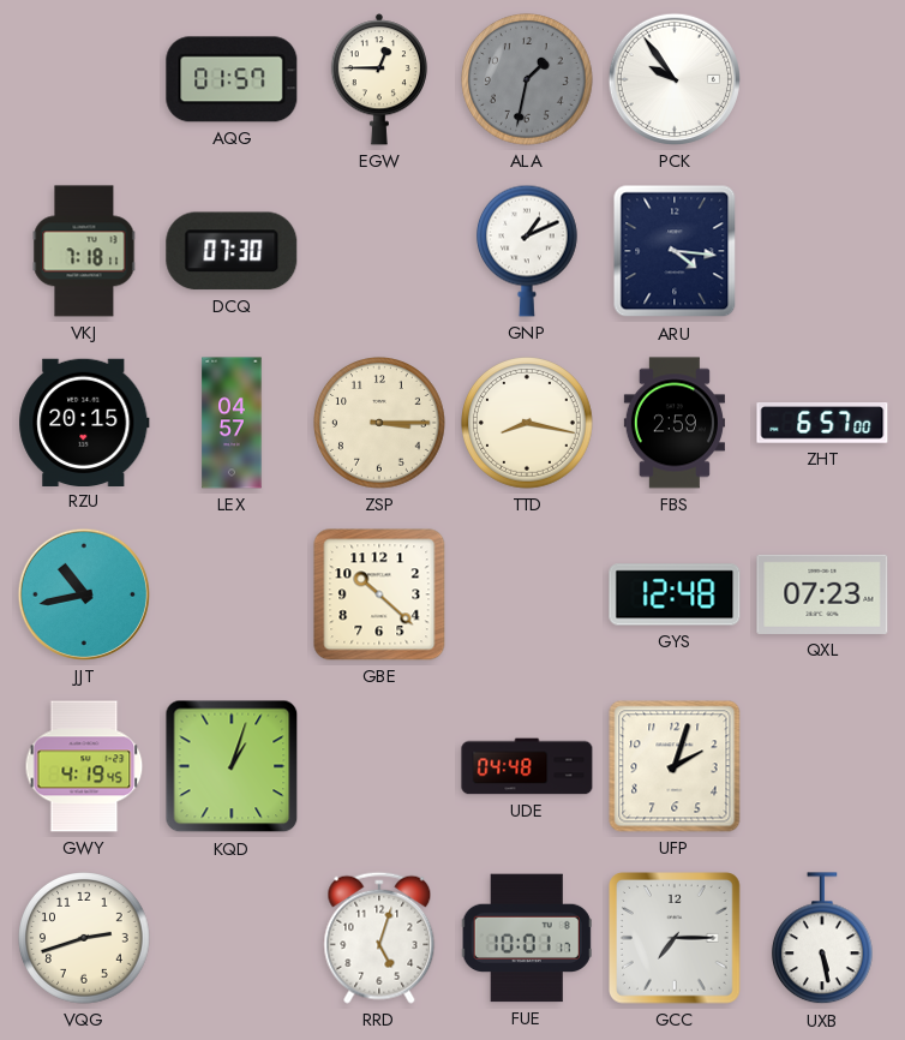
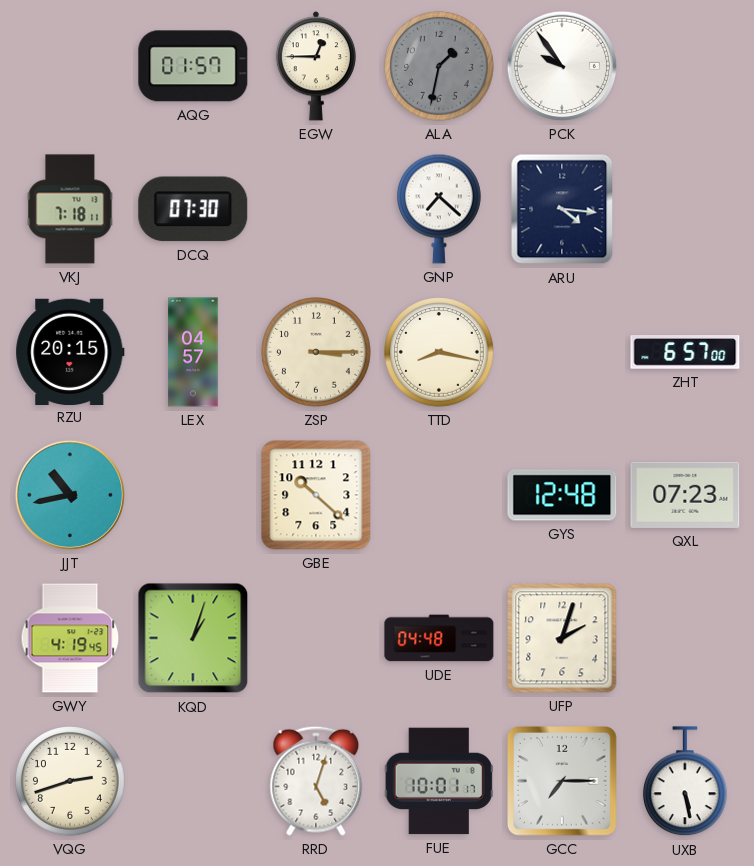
GNP: 1:11 -> 7:22
FBS: 2:59 -> none
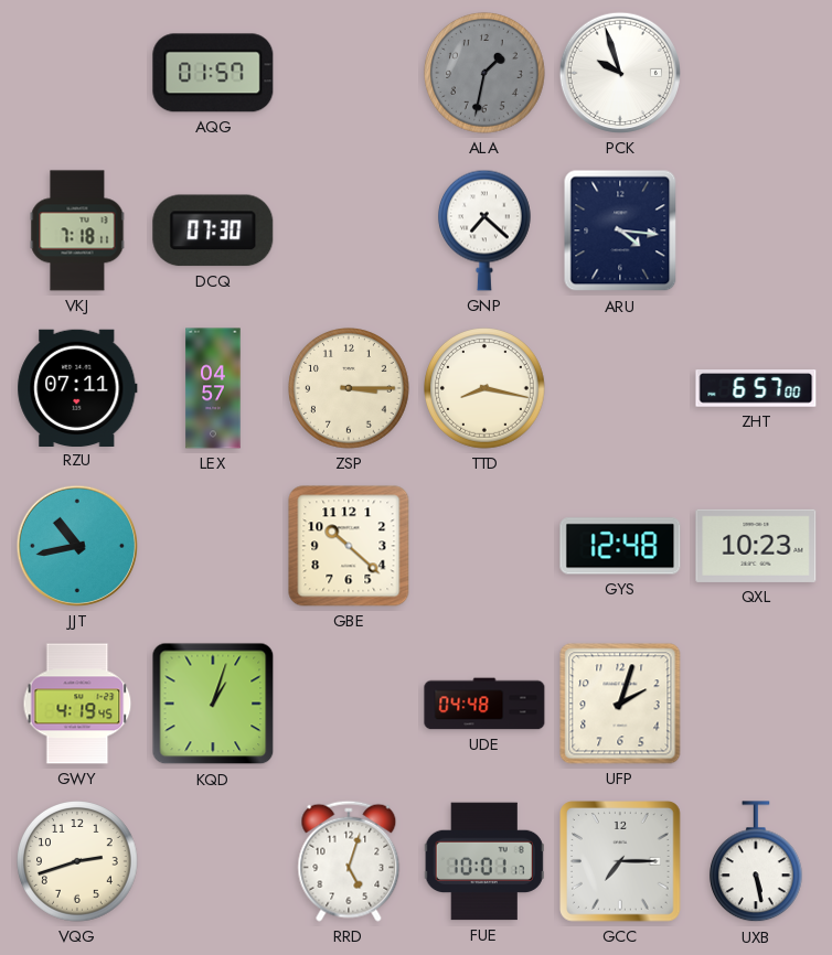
EGW: 12:45 -> none
PCK: 9:54 -> 9:57
RZU: 20:15 -> 07:11
QXL: 07:23 -> 10:23
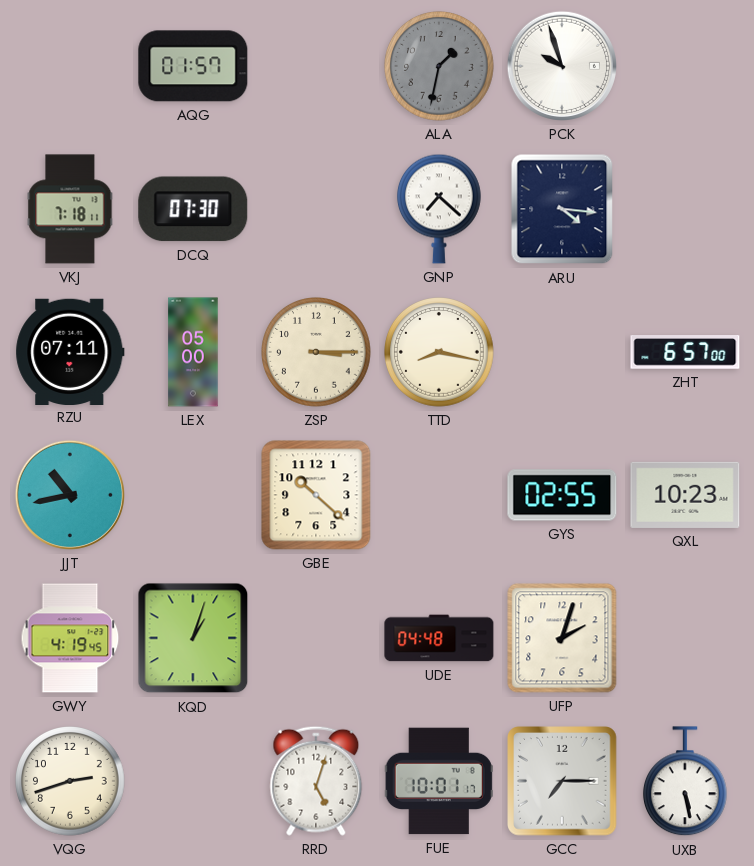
LEX: 04:57 -> 05:00
GYS: 12:48 -> 02:55
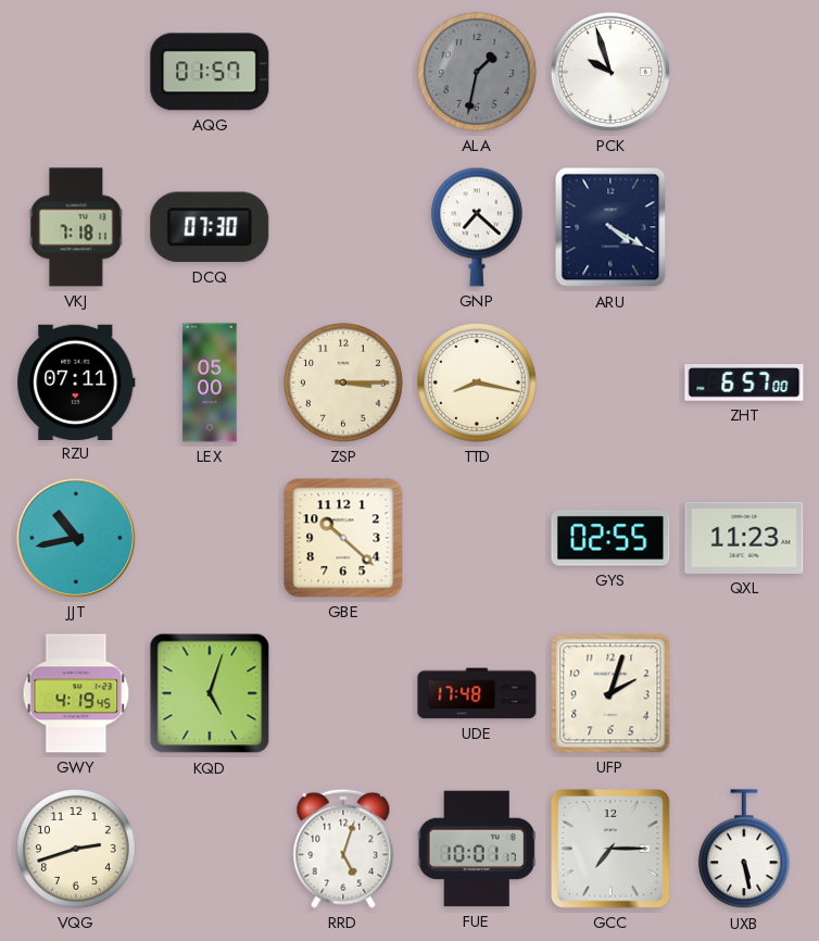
ARU: 4:16 -> 4:20
QXL: 10:23 -> 11:23
KQD: 1:03 -> 5:03
UDE: 04:48 -> 17:48
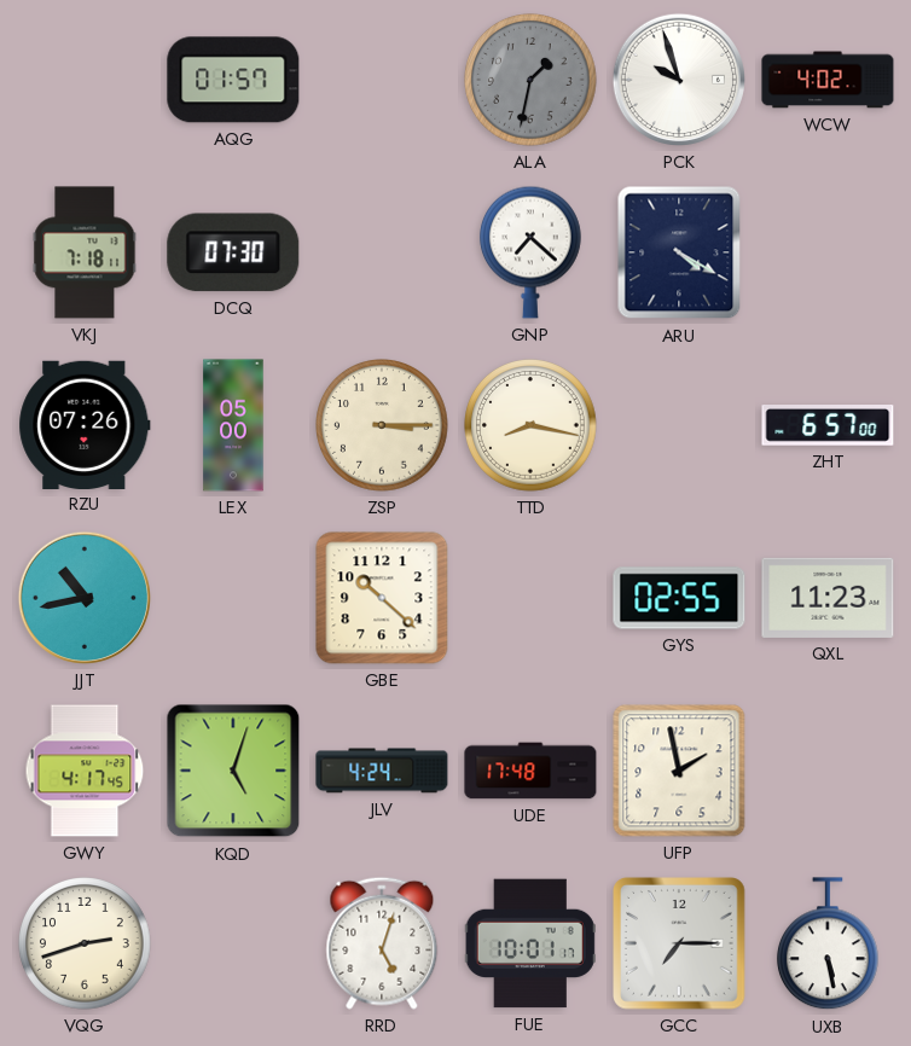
WCW: none -> 4:02
RZU: 07:11 -> 07:26
GWY: 4:19 -> 4:17
JLV: none -> 4:24
UFP: 2:03 -> 1:58
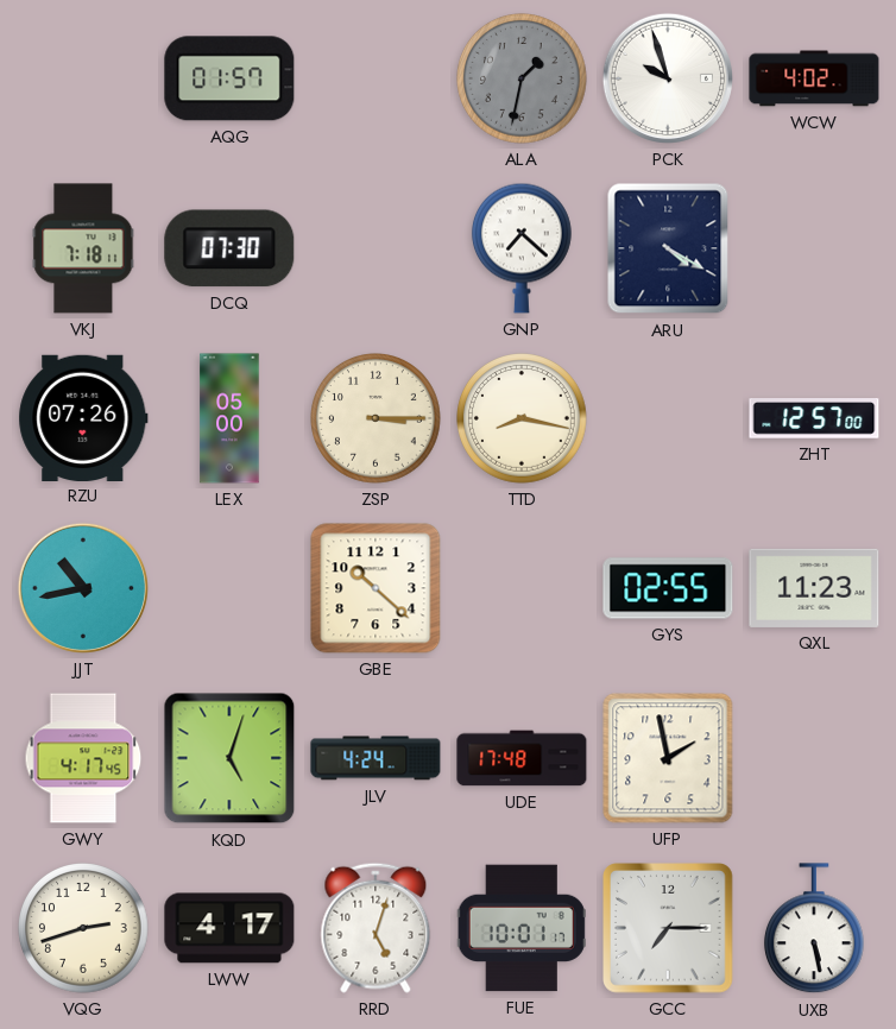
ZHT: 6:57 -> 12:57
LWW: none -> 4:17
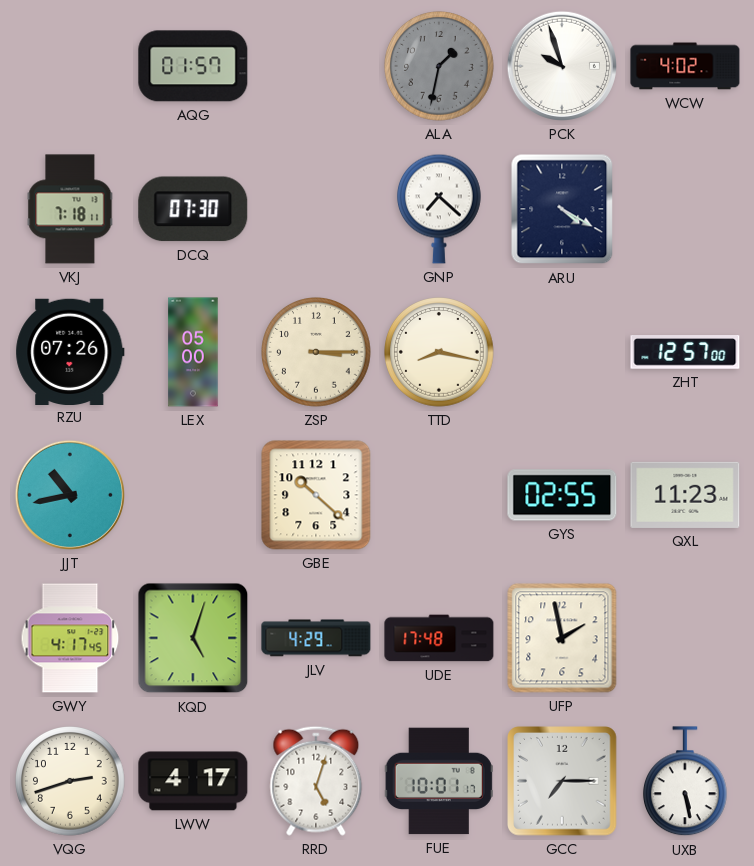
JLV: 4:24 -> 4:29
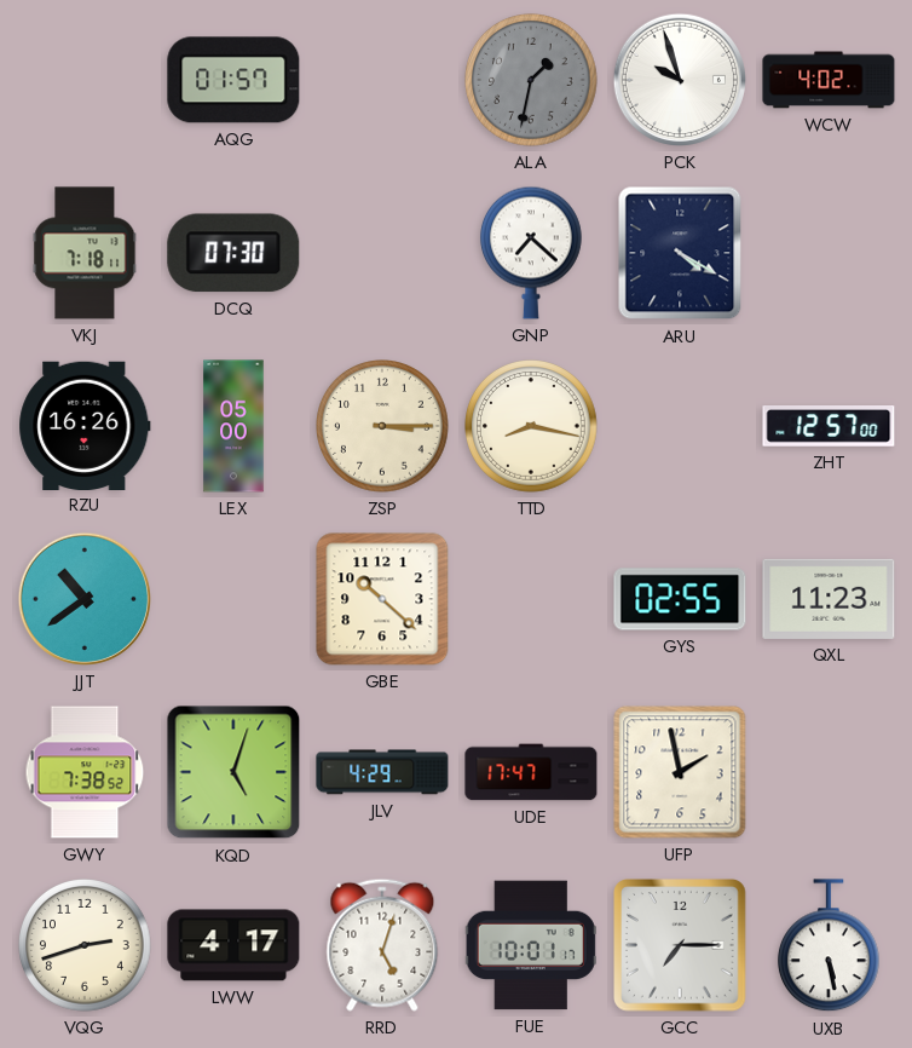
RZU: 07:26 -> 16:26
JJT: 10:43 -> 10:39
GWY: 4:17 -> 7:38
UDE: 17:48 -> 17:47
